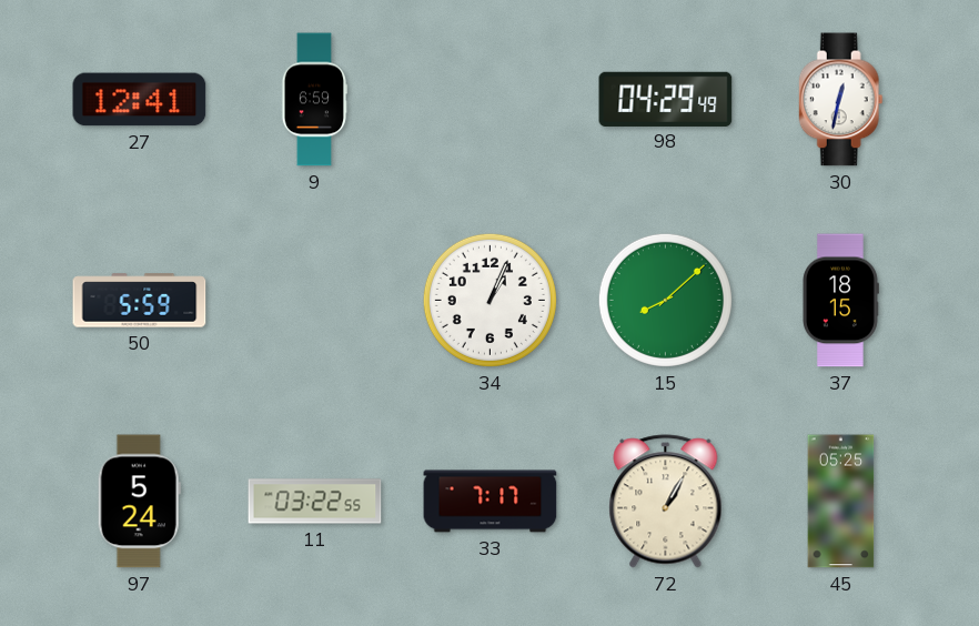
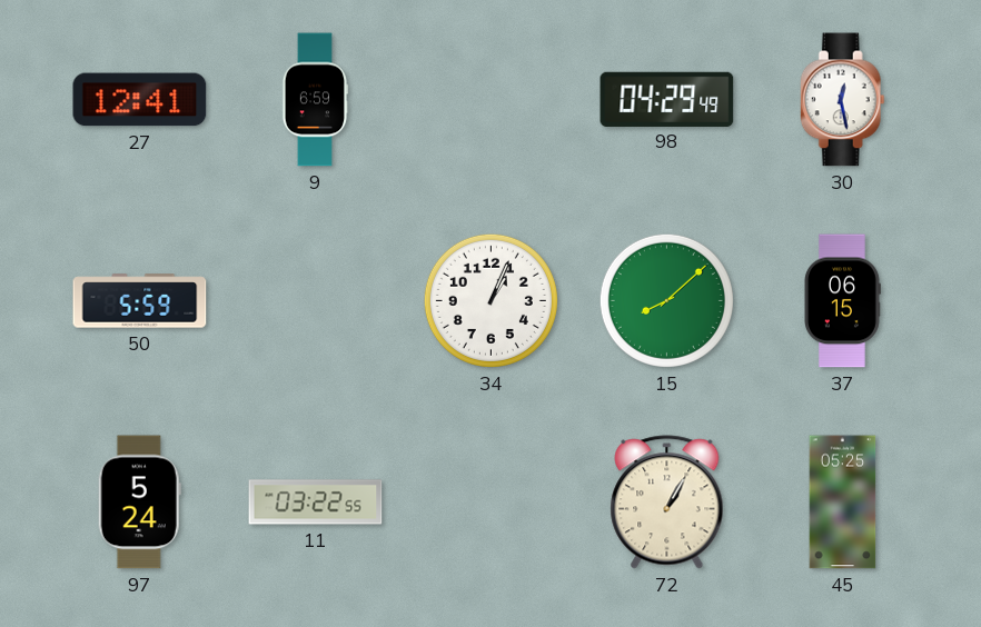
30: 12:32 -> 12:28
37: 18:15 -> 06:15
33: 7:17 -> none
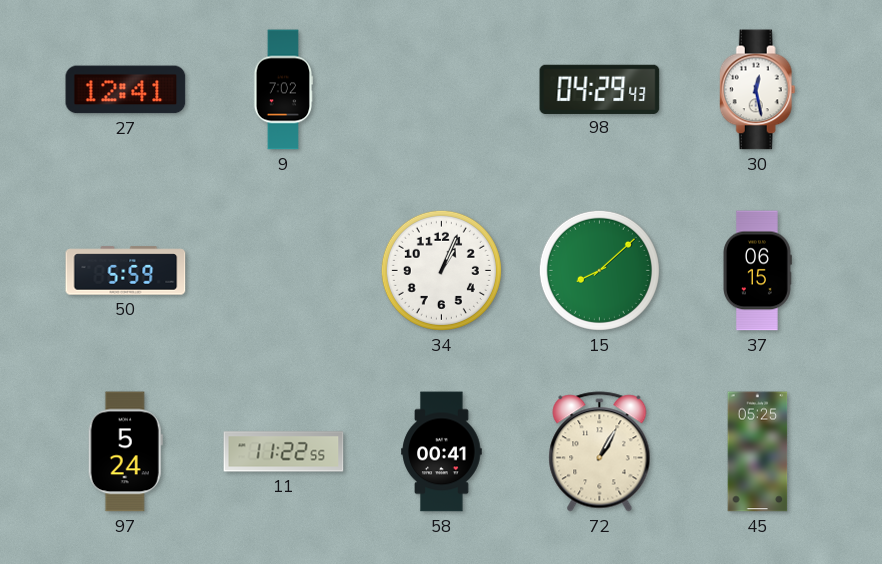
9: 6:59 -> 7:02
98: 04:29:49 -> 04:29:43
11: 03:22 -> 11:22
58: none -> 00:41
